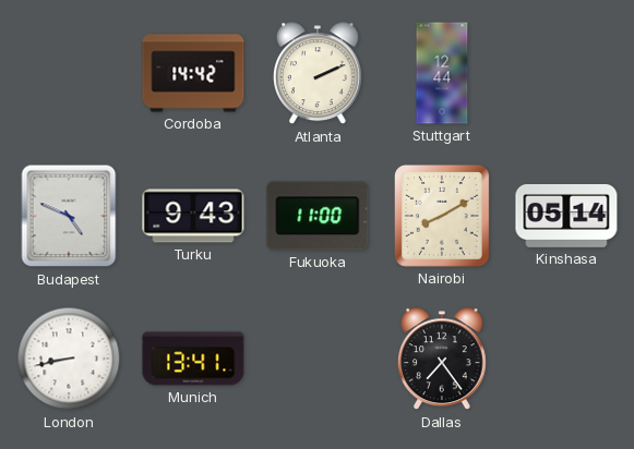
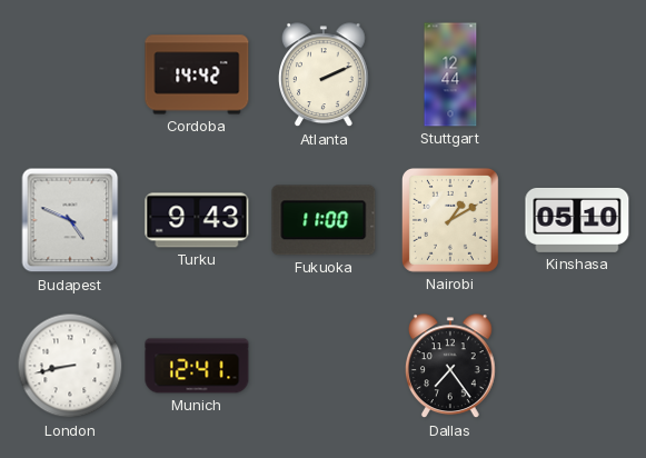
Nairobi: 8:10 -> 1:10
Kinshasa: 05:14 -> 05:10
Munich: 13:41 -> 12:41
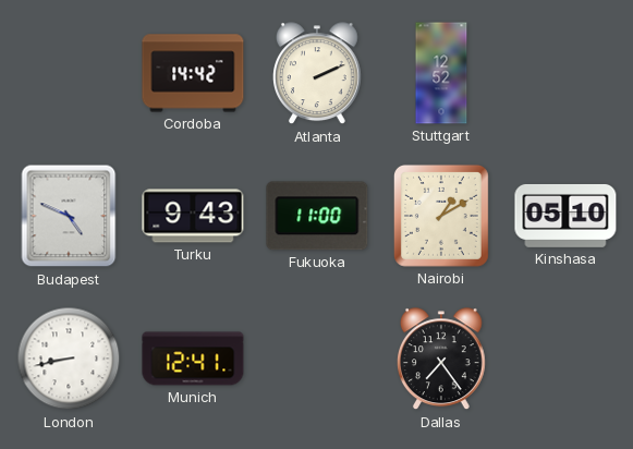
Stuttgart: 12:44 -> 12:52
